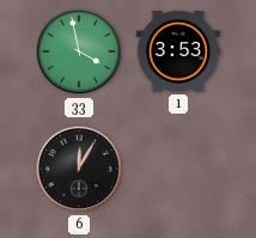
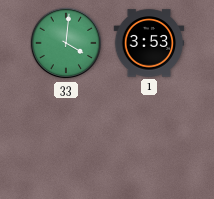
33: 3:58 -> 4:01
6: 12:05 -> none
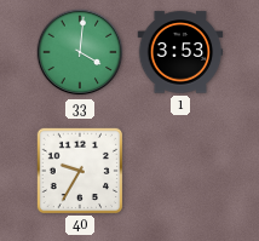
40: none -> 9:35
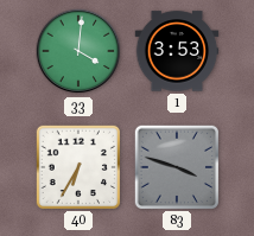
40: 9:35 -> 6:35
83: none -> 3:48
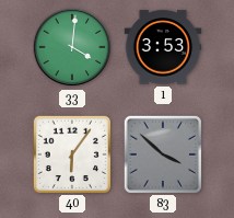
40: 6:35 -> 6:06
83: 3:48 -> 3:52
